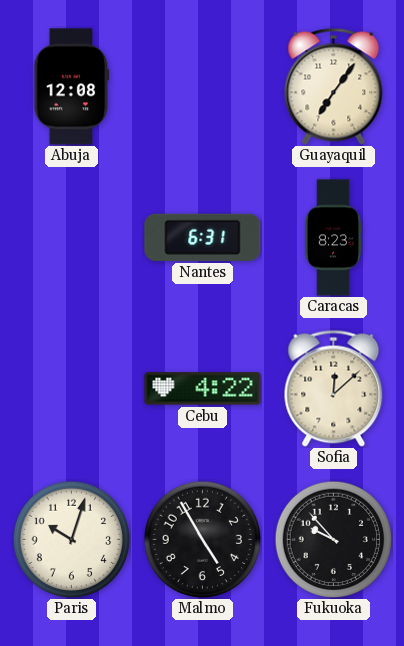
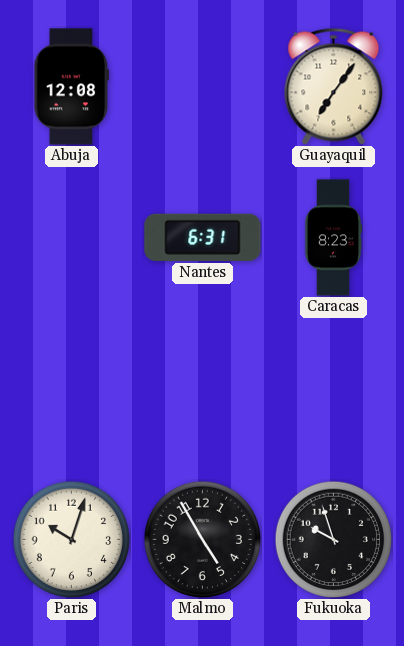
Cebu: 4:22 -> none
Sofia: 12:08 -> none
Fukuoka: 9:53 -> 9:57
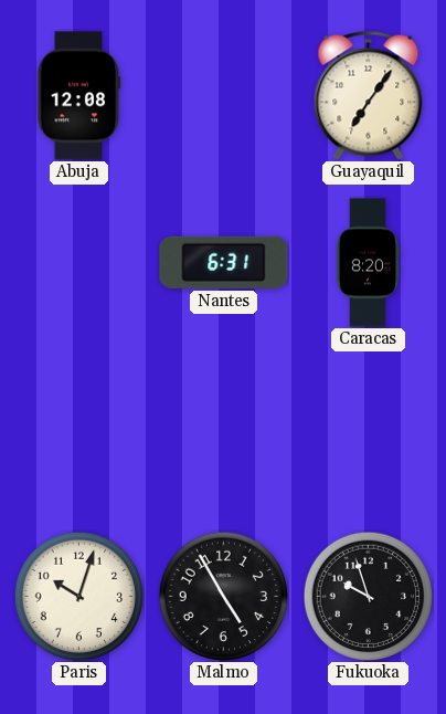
Caracas: 8:23 -> 8:20
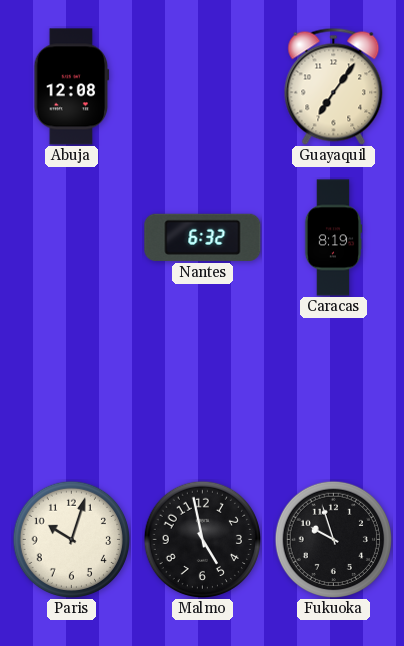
Nantes: 6:31 -> 6:32
Caracas: 8:20 -> 8:19
Malmo: 4:55 -> 4:58
